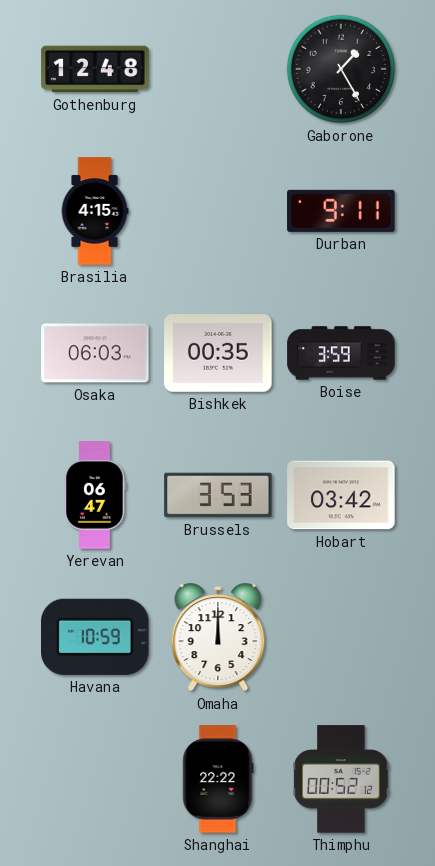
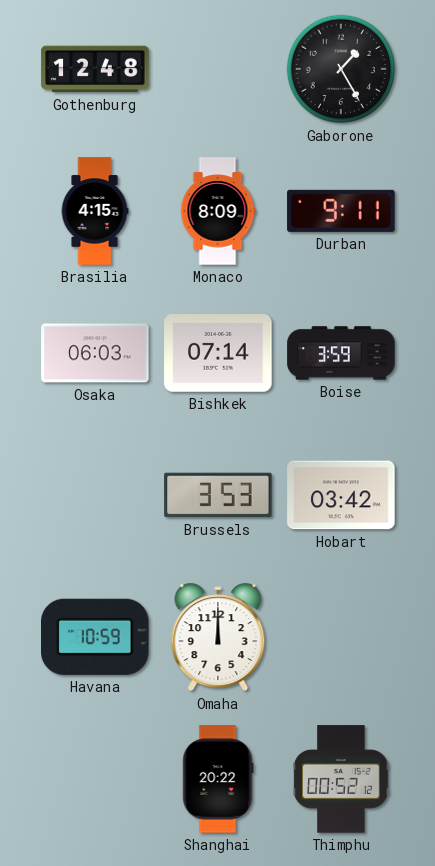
Monaco: none -> 8:09
Bishkek: 00:35 -> 07:14
Yerevan: 06:47 -> none
Shanghai: 22:22 -> 20:22
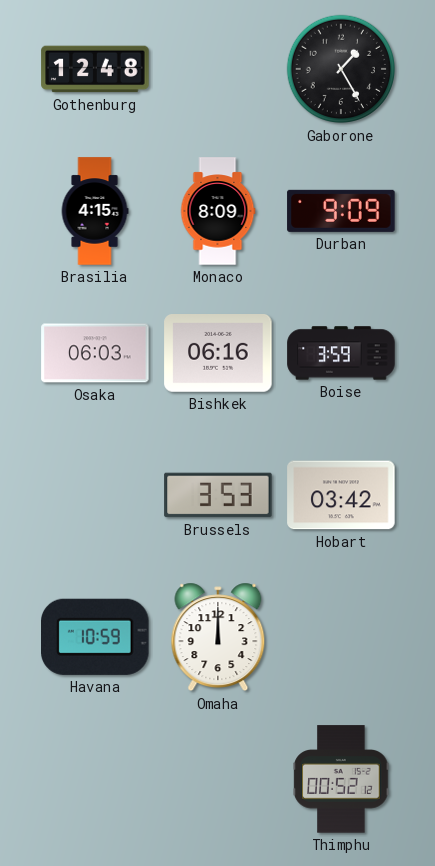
Durban: 9:11 -> 9:09
Bishkek: 07:14 -> 06:16
Shanghai: 20:22 -> none
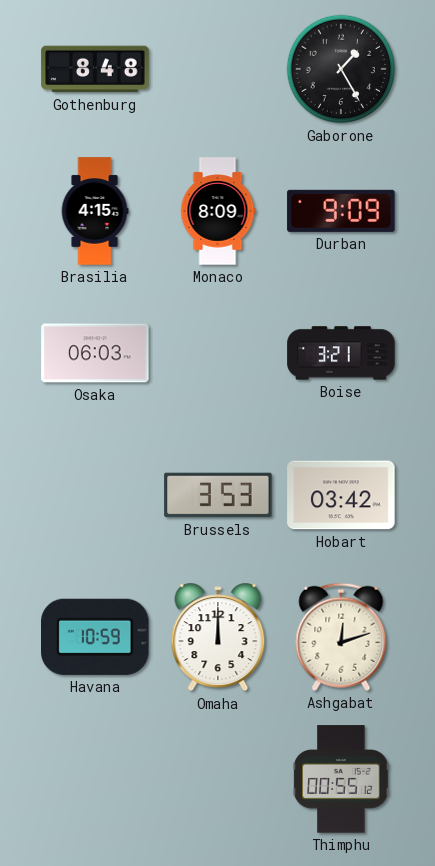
Gothenburg: 12:48 -> 8:48
Bishkek: 06:16 -> none
Boise: 3:59 -> 3:21
Ashgabat: none -> 12:12
Thimphu: 00:52 -> 00:55
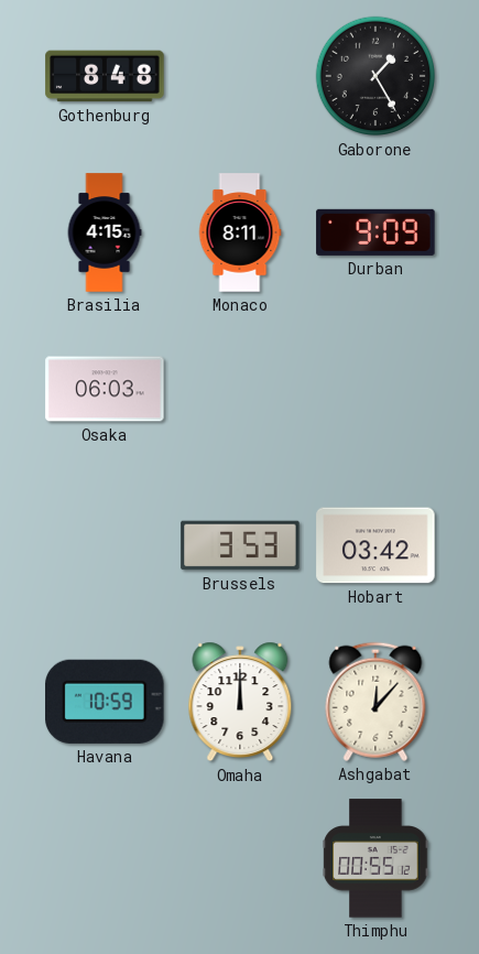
Monaco: 8:09 -> 8:11
Boise: 3:21 -> none
Ashgabat: 12:12 -> 12:07
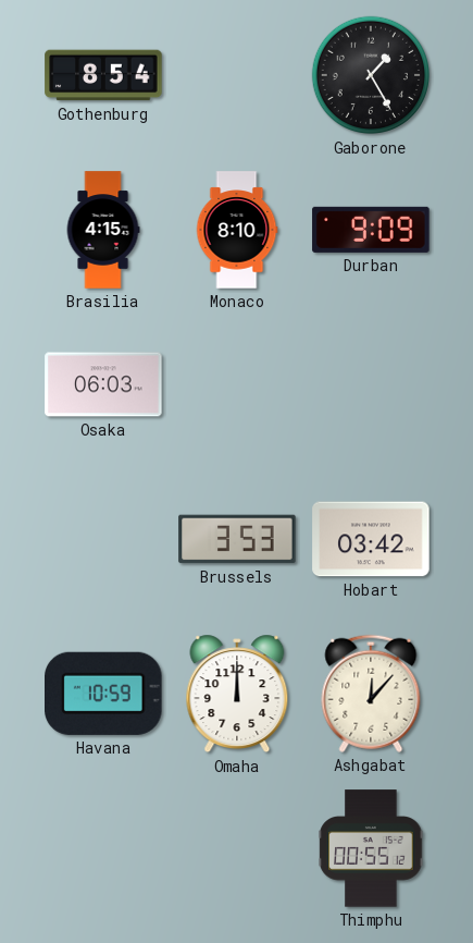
Gothenburg: 8:48 -> 8:54
Monaco: 8:11 -> 8:10
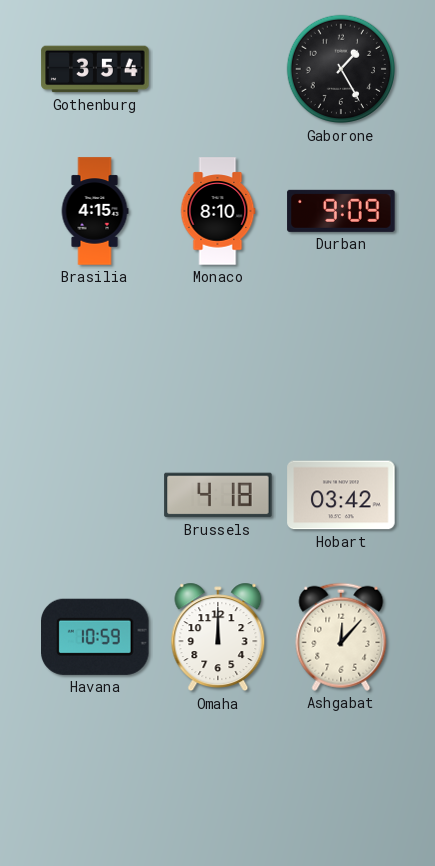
Gothenburg: 8:54 -> 3:54
Osaka: 06:03 -> none
Brussels: 3:53 -> 4:18
Thimphu: 00:55 -> none
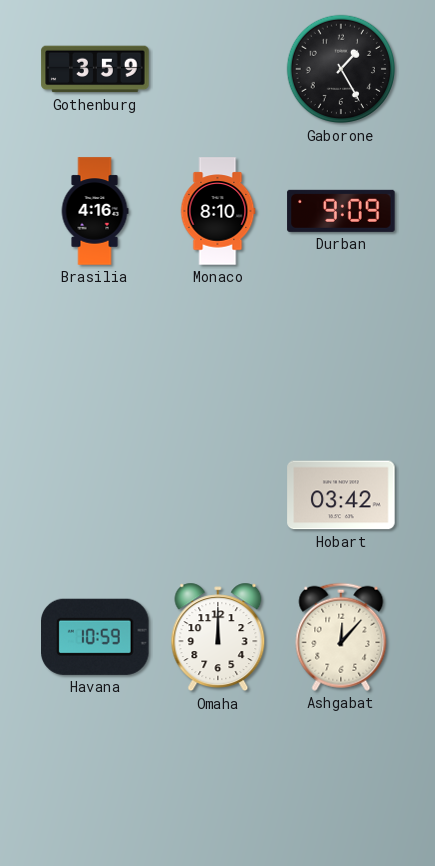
Gothenburg: 3:54 -> 3:59
Brasilia: 4:15 -> 4:16
Brussels: 4:18 -> none
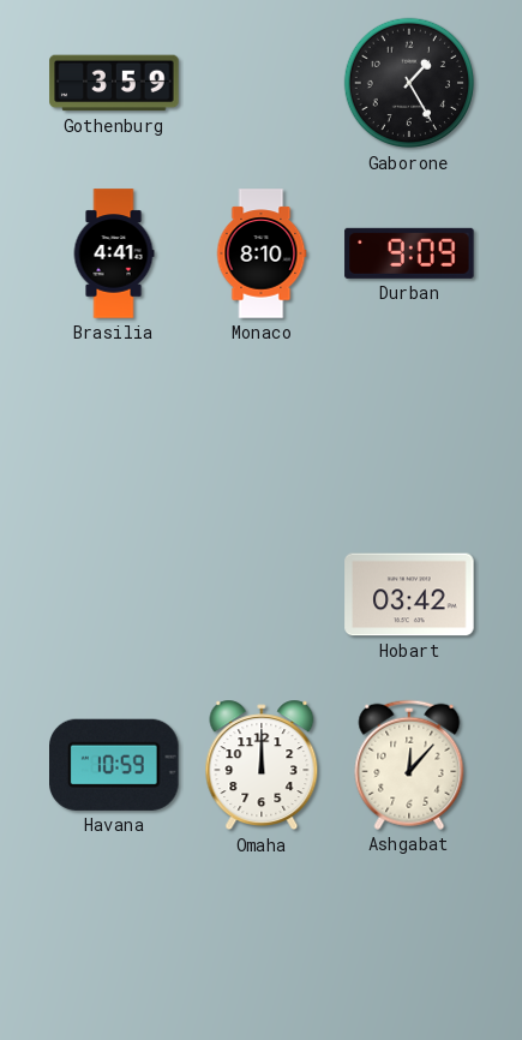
Brasilia: 4:16 -> 4:41
